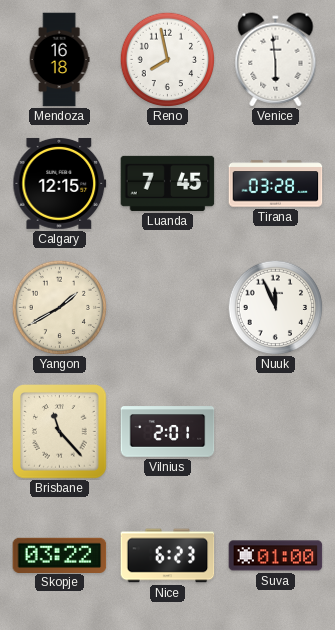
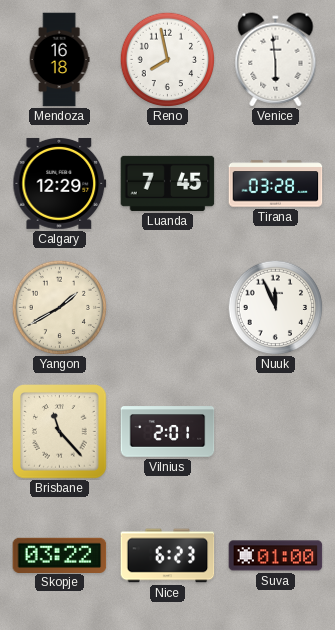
Calgary: 12:15 -> 12:29
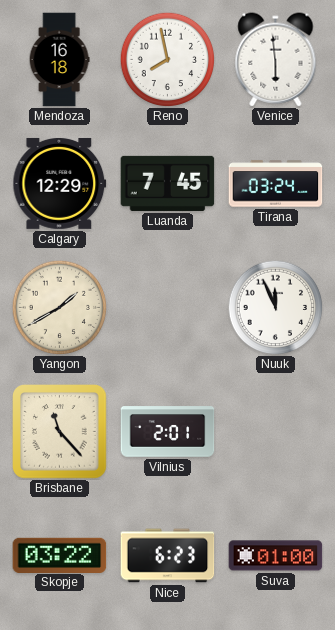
Tirana: 03:28 -> 03:24
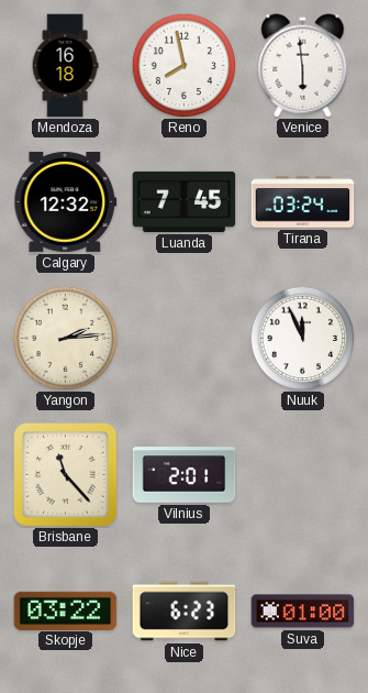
Calgary: 12:29 -> 12:32
Yangon: 1:40 -> 2:14
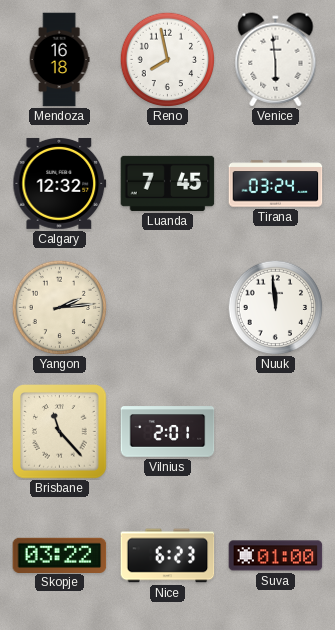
Nuuk: 11:56 -> 11:59
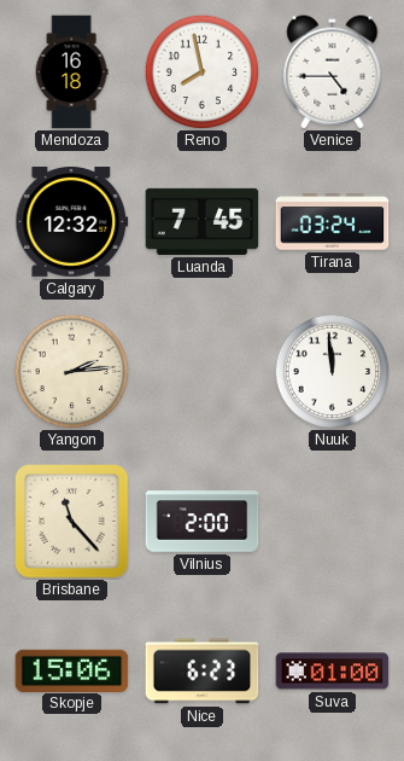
Venice: 5:59 -> 4:45
Vilnius: 2:01 -> 2:00
Skopje: 03:22 -> 15:06
